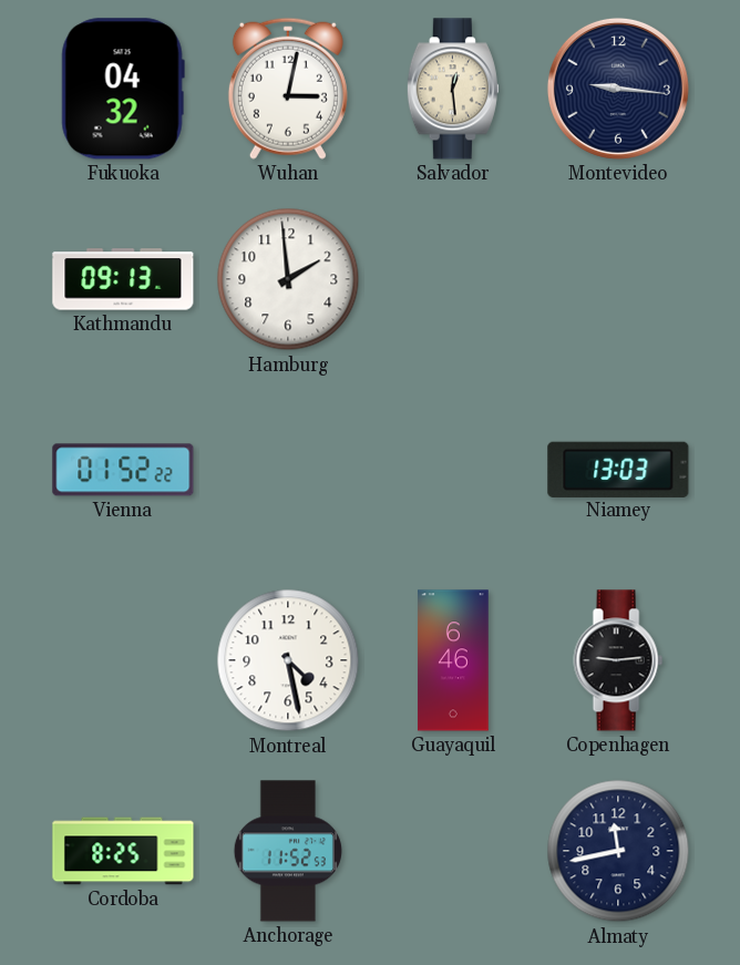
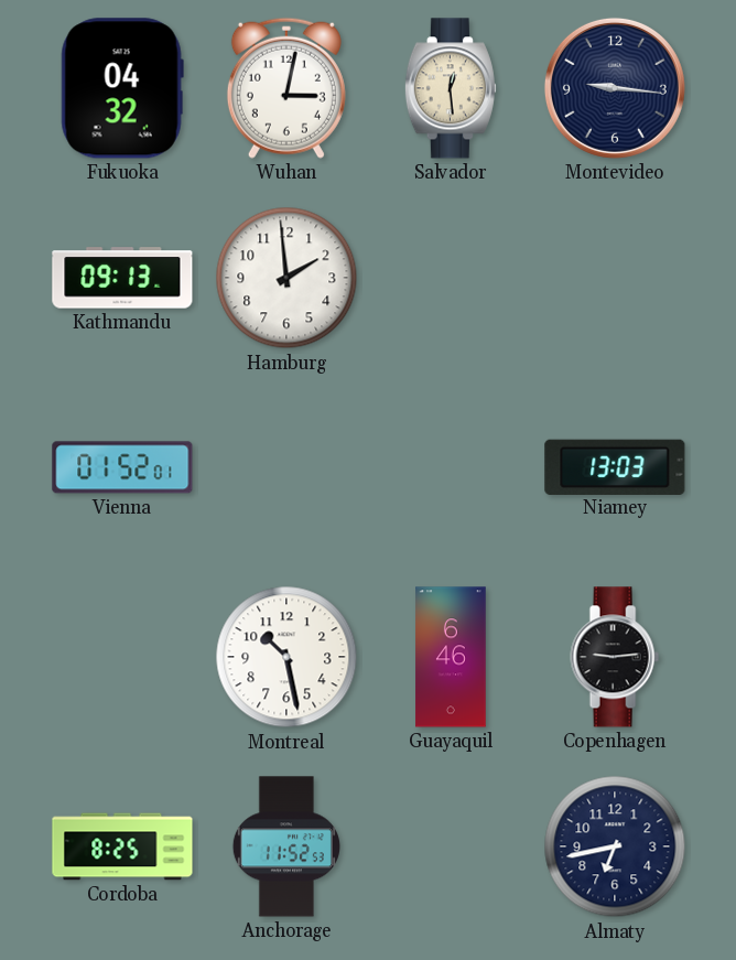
Vienna: 01:52:22 -> 01:52:01
Montreal: 4:28 -> 10:28
Almaty: 11:43 -> 6:43
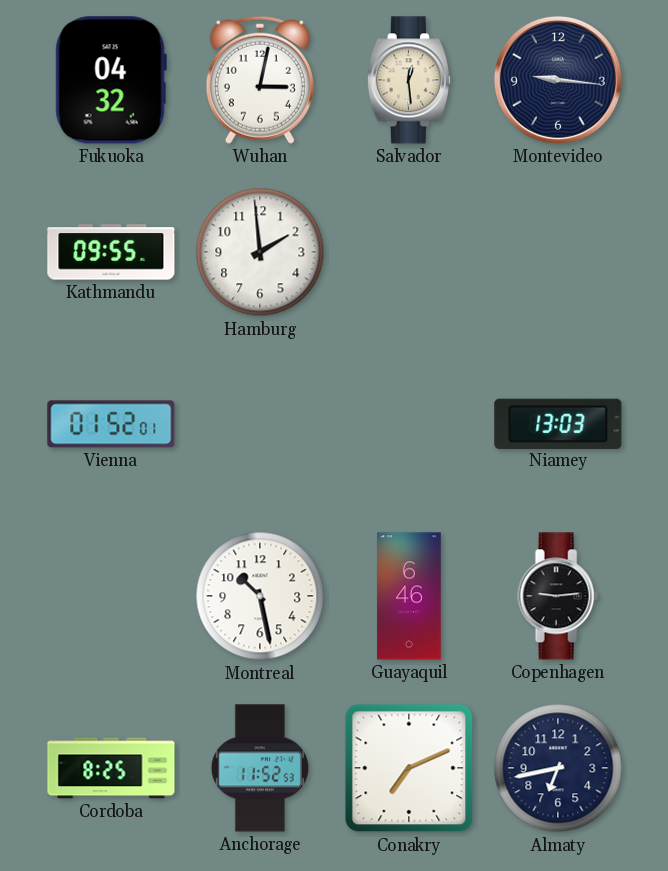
Kathmandu: 09:13 -> 09:55
Conakry: none -> 7:11
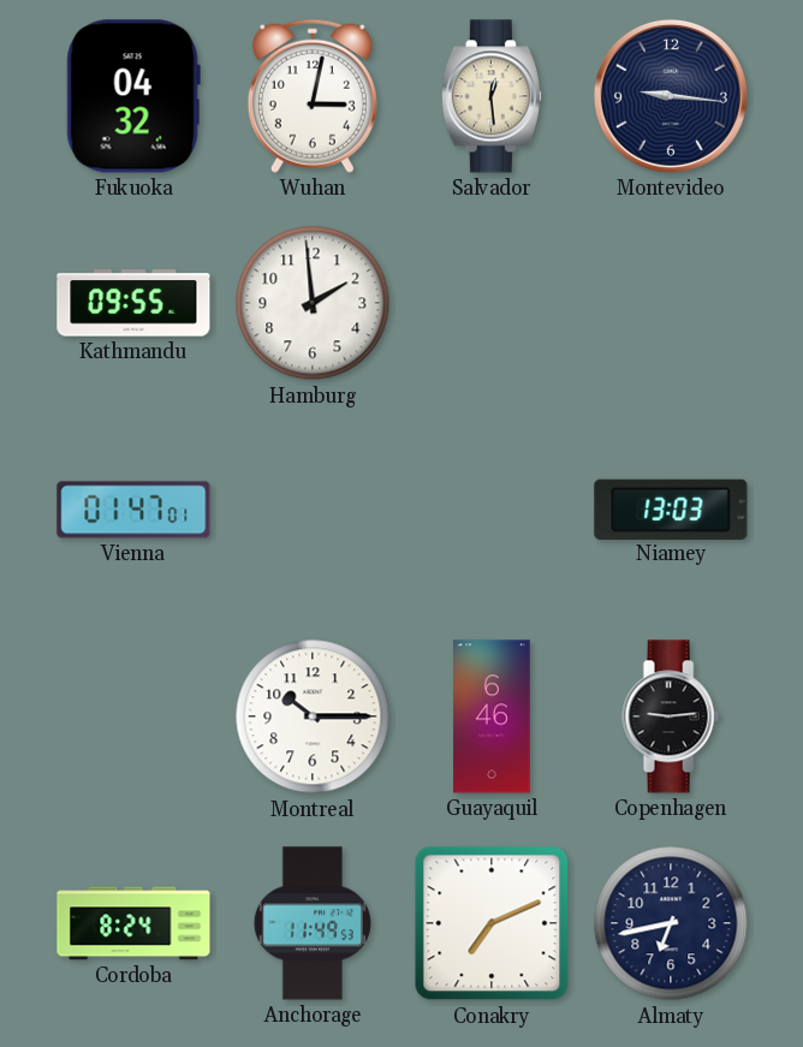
Vienna: 01:52 -> 01:47
Montreal: 10:28 -> 10:15
Cordoba: 8:25 -> 8:24
Anchorage: 11:52 -> 11:49
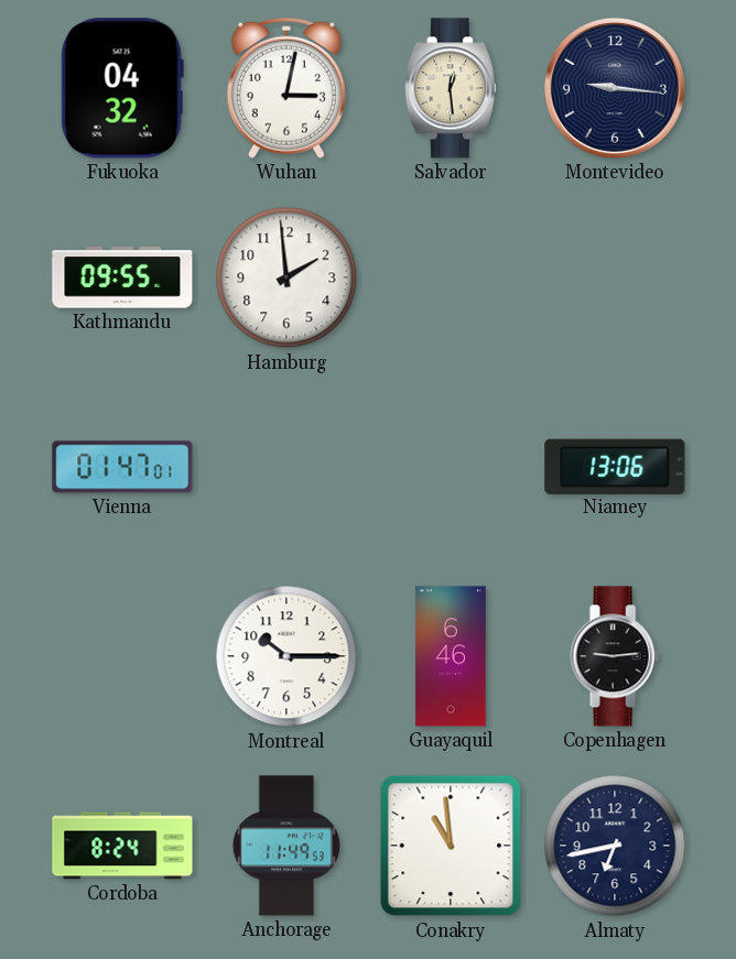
Niamey: 13:03 -> 13:06
Conakry: 7:11 -> 10:59
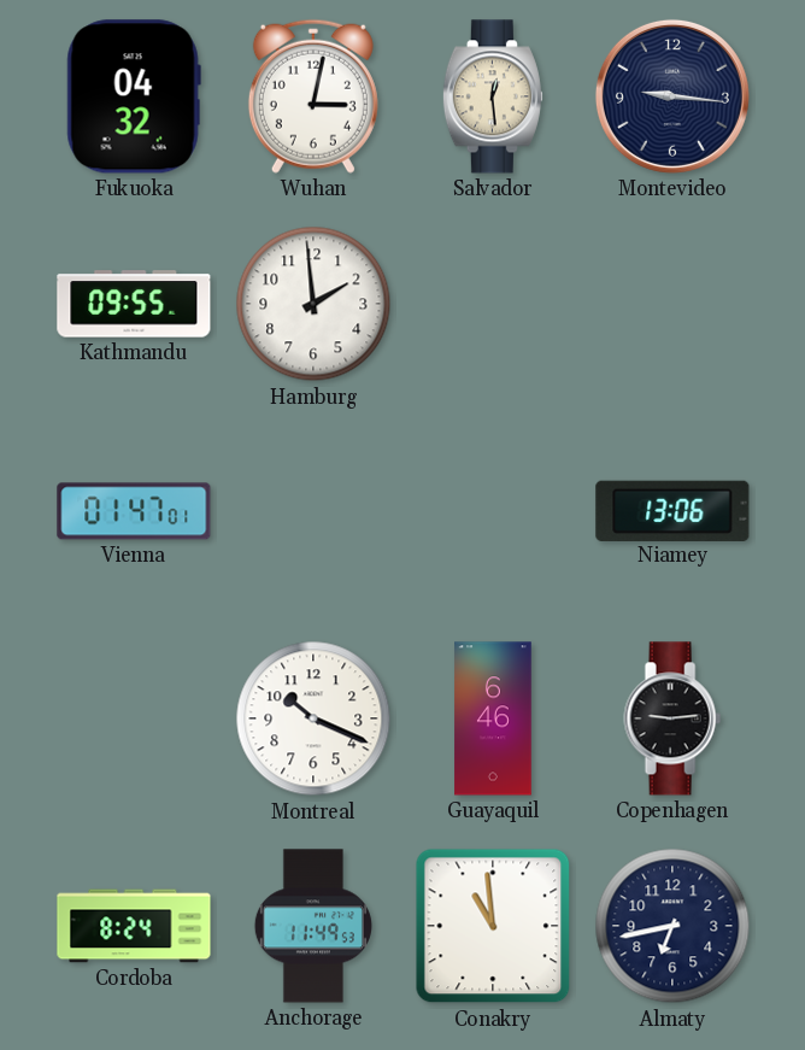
Montreal: 10:15 -> 10:19
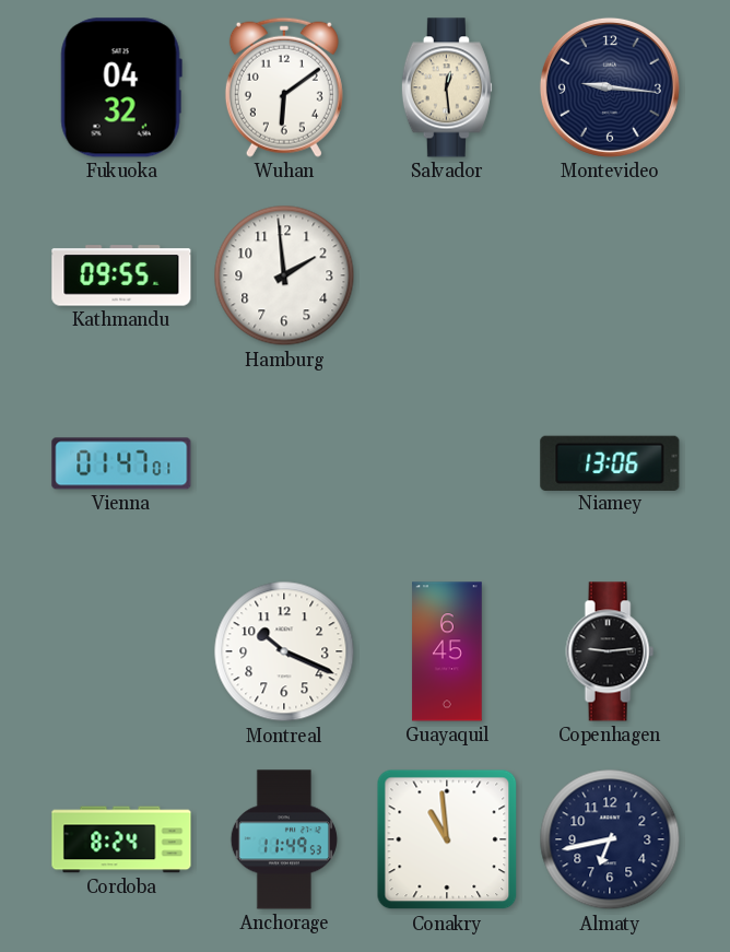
Wuhan: 3:02 -> 6:09
Guayaquil: 6:46 -> 6:45
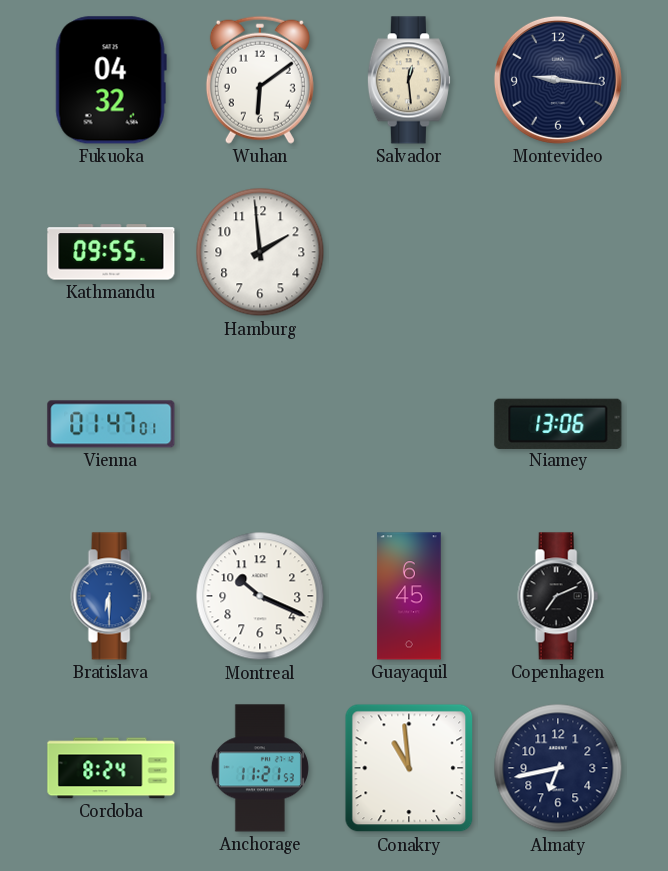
Bratislava: none -> 6:30
Copenhagen: 9:14 -> 7:11
Anchorage: 11:49 -> 11:21
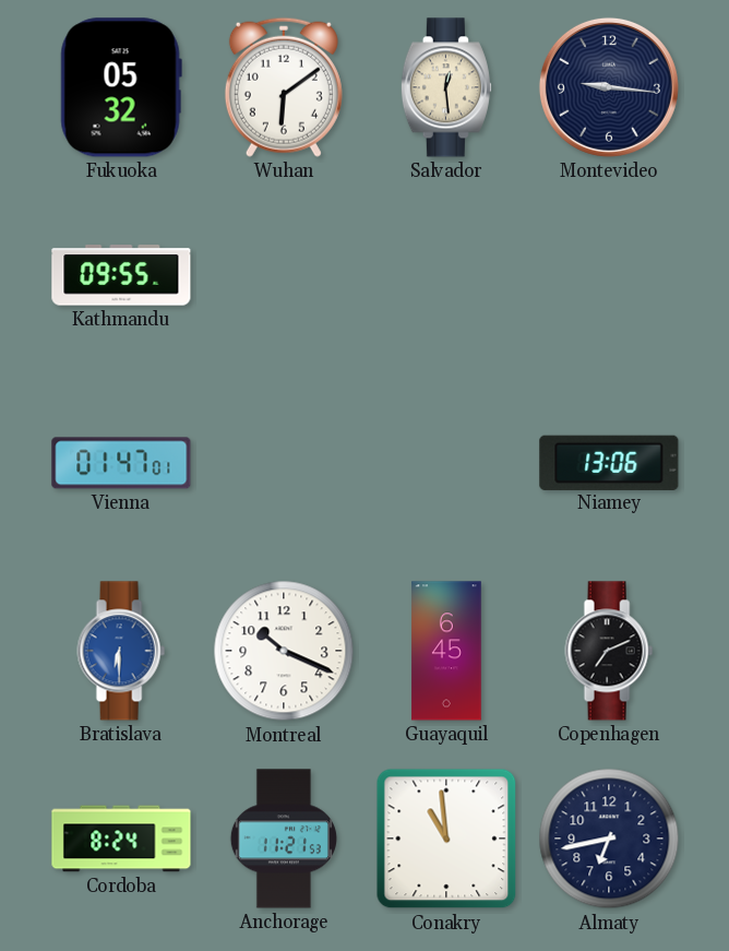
Fukuoka: 04:32 -> 05:32
Hamburg: 1:59 -> none
